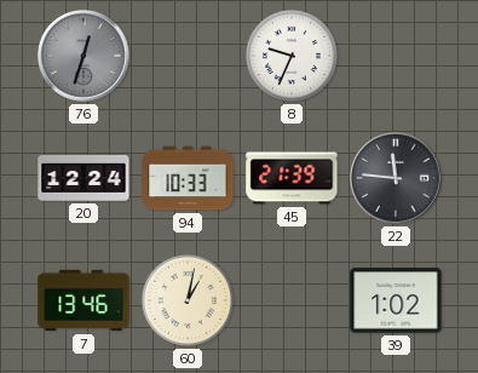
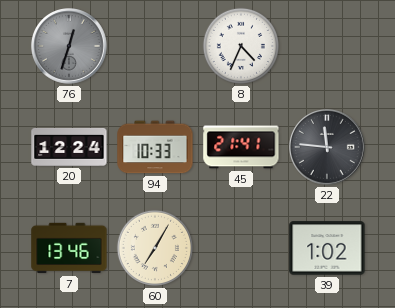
8: 9:34 -> 4:34
45: 21:39 -> 21:41
60: 1:02 -> 7:05
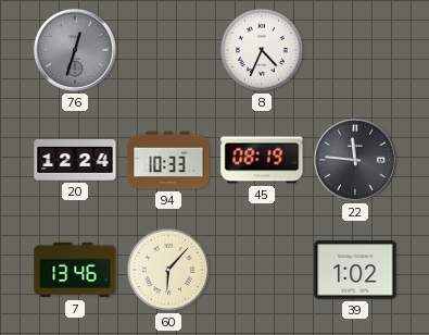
45: 21:41 -> 08:19
60: 7:05 -> 6:07
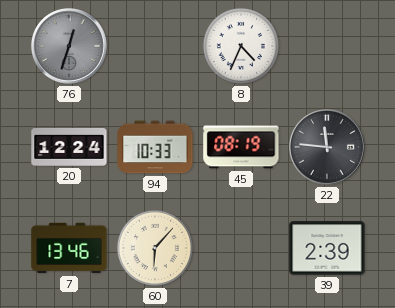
39: 1:02 -> 2:39
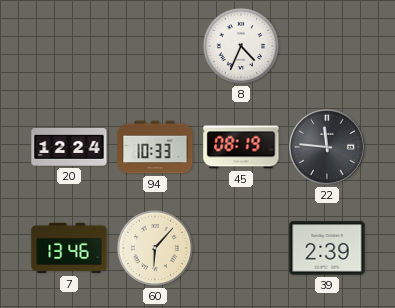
76: 12:33 -> none
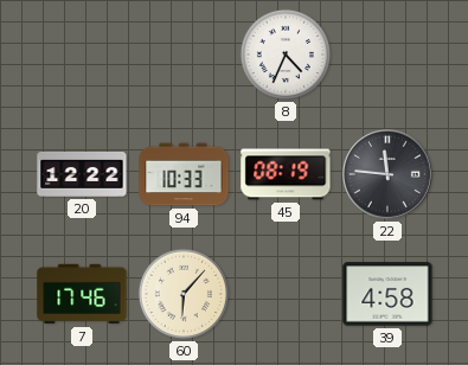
20: 12:24 -> 12:22
7: 13:46 -> 17:46
39: 2:39 -> 4:58
